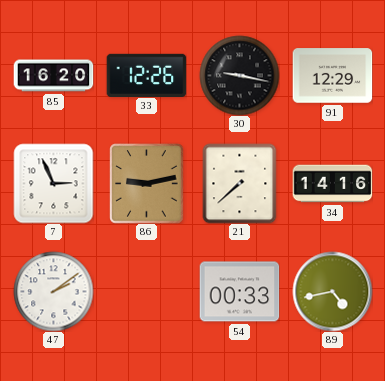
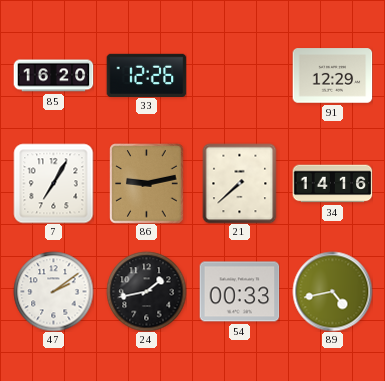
30: 9:17 -> none
7: 2:56 -> 7:05
24: none -> 1:43
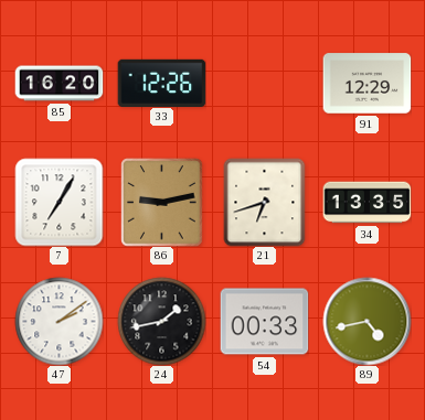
21: 7:38 -> 6:42
34: 14:16 -> 13:35
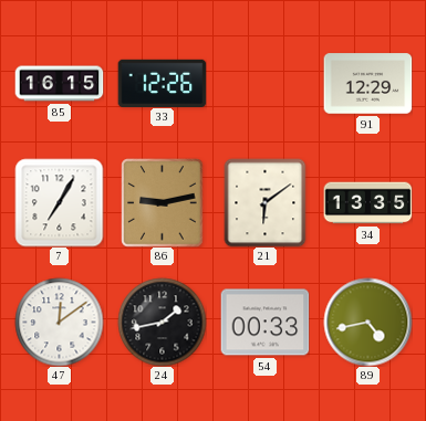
85: 16:20 -> 16:15
21: 6:42 -> 6:09
47: 2:09 -> 12:09
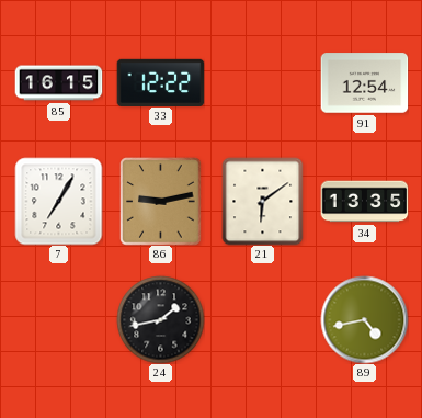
33: 12:26 -> 12:22
91: 12:29 -> 12:54
47: 12:09 -> none
54: 00:33 -> none
